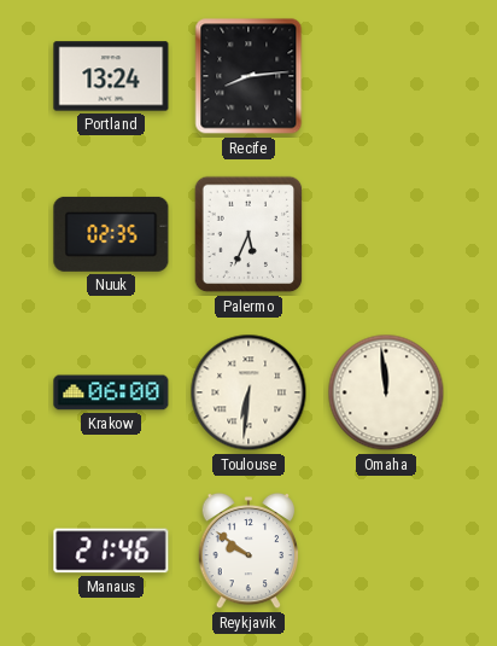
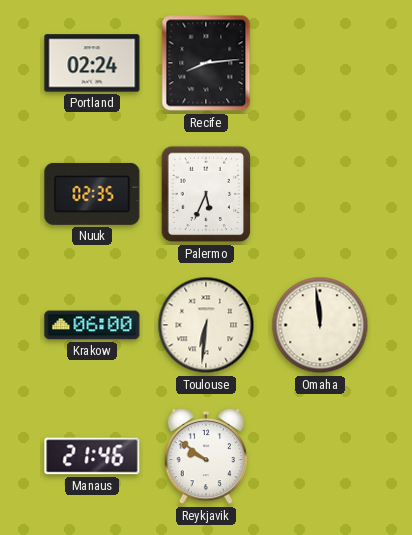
Portland: 13:24 -> 02:24
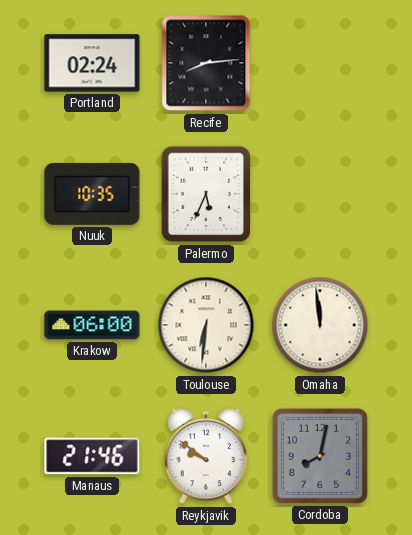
Nuuk: 02:35 -> 10:35
Cordoba: none -> 8:02
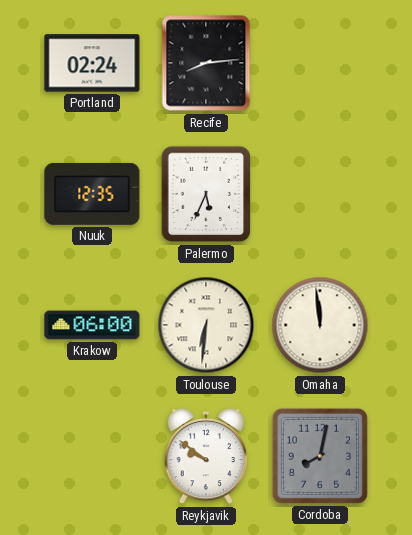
Nuuk: 10:35 -> 12:35
Manaus: 21:46 -> none
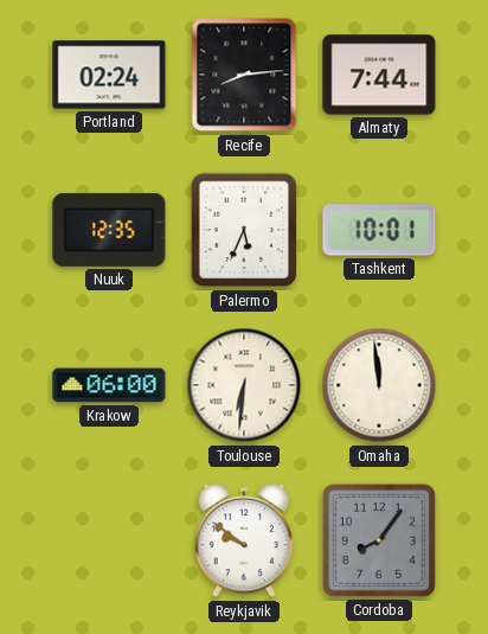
Almaty: none -> 7:44
Tashkent: none -> 10:01
Cordoba: 8:02 -> 8:06
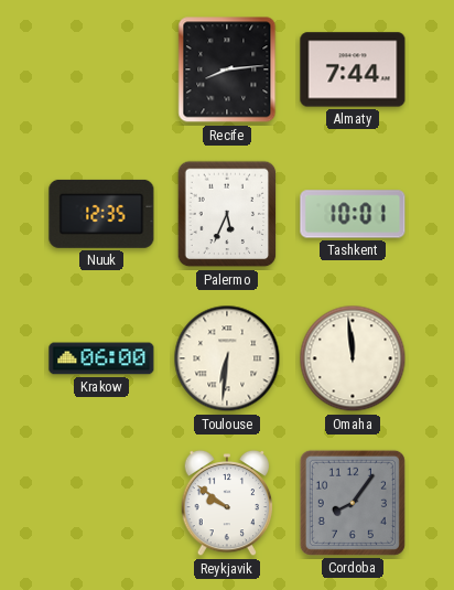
Portland: 02:24 -> none
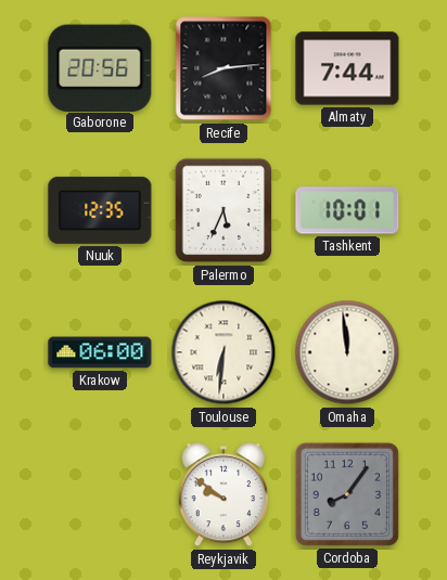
Gaborone: none -> 20:56
